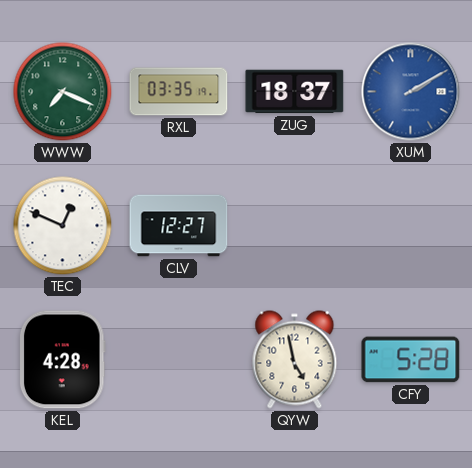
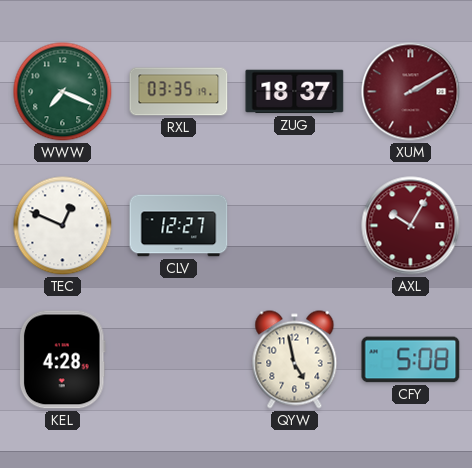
XUM dial: blue -> burgundy
AXL: none -> 10:05
CFY: 5:28 -> 5:08
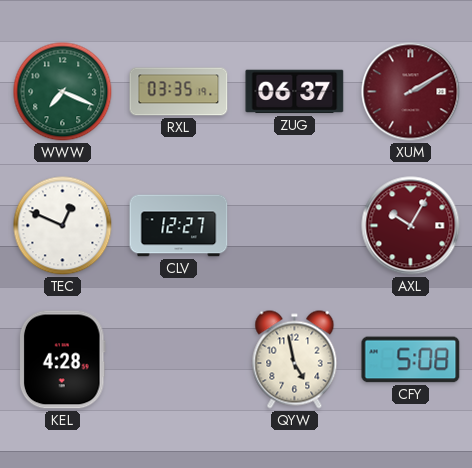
ZUG: 18:37 -> 06:37
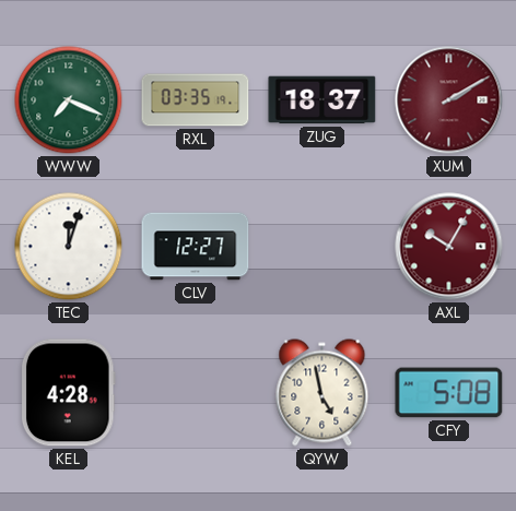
ZUG: 06:37 -> 18:37
TEC: 12:49 -> 12:03
